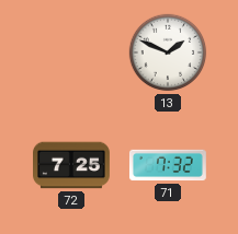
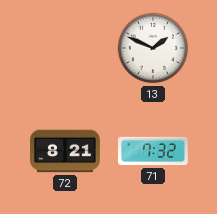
72: 7:25 -> 8:21
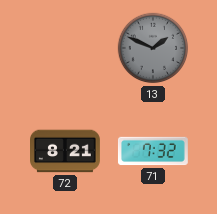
13 dial: white -> grey
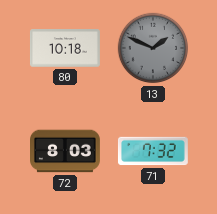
80: none -> 10:18
72: 8:21 -> 8:03
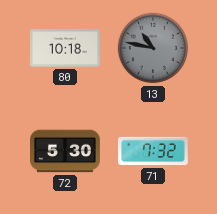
13: 1:49 -> 10:47
72: 8:03 -> 5:30
